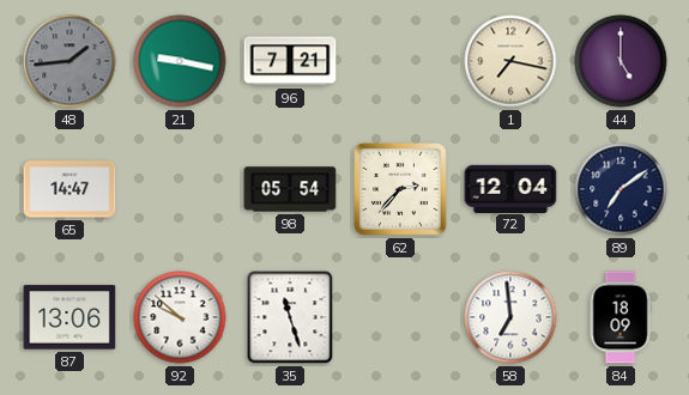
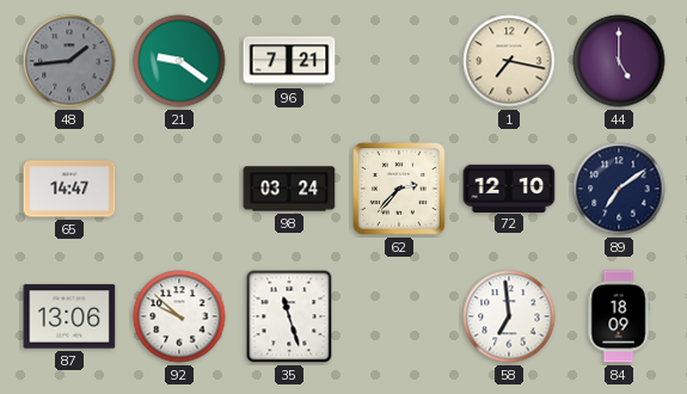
21: 9:17 -> 9:21
98: 05:54 -> 03:24
72: 12:04 -> 12:10
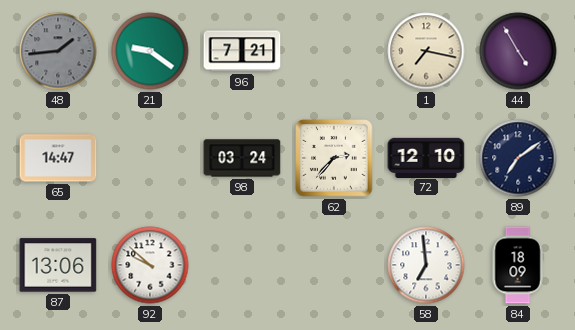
44: 5:00 -> 4:55
35: 11:27 -> none
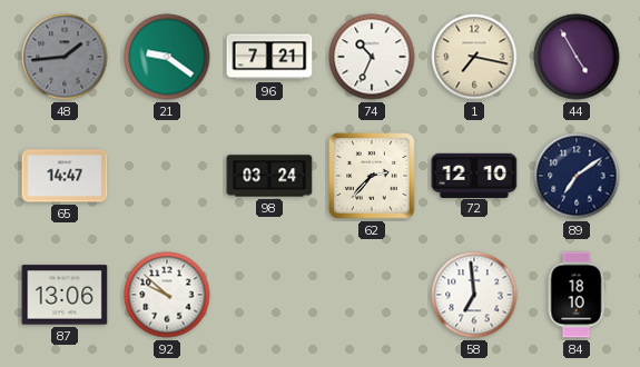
74: none -> 10:34
84: 18:09 -> 18:10
